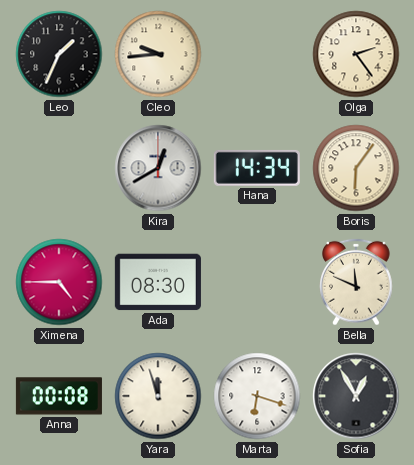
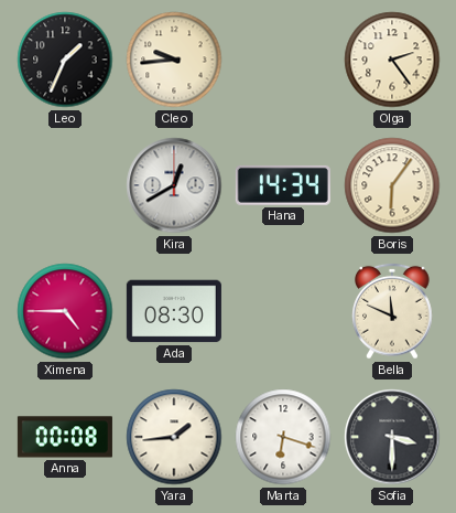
Yara: 11:57 -> 1:44
Sofia: 12:55 -> 3:30
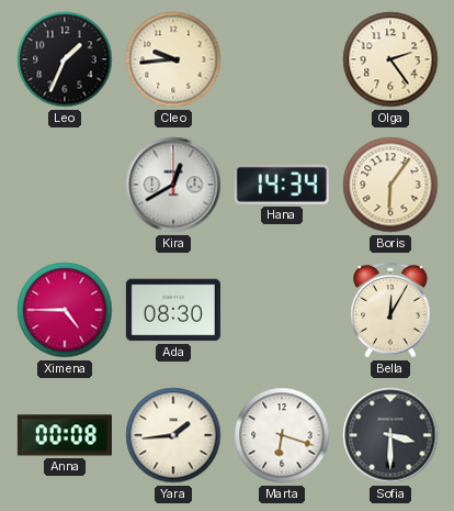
Bella: 11:49 -> 12:05
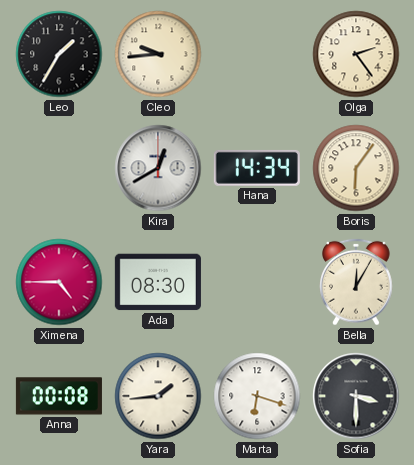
Leo: 1:34 -> 1:35
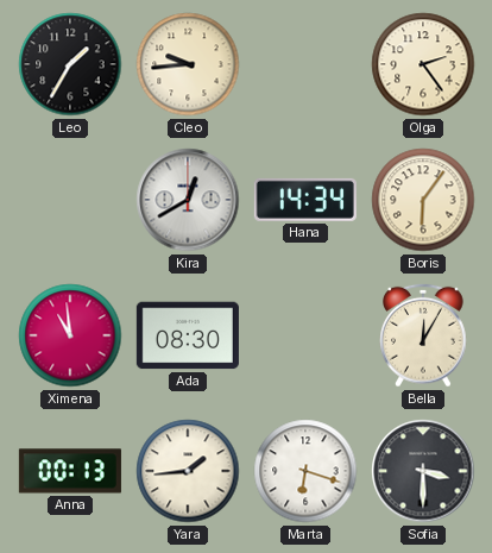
Ximena: 4:45 -> 10:59
Anna: 00:08 -> 00:13
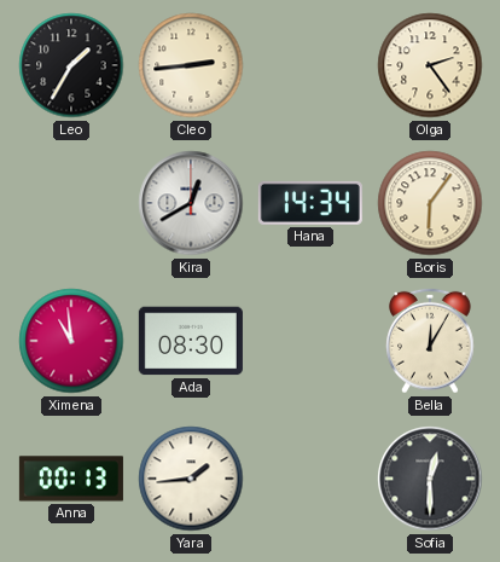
Cleo: 9:44 -> 2:44
Marta: 6:18 -> none
Sofia: 3:30 -> 12:30
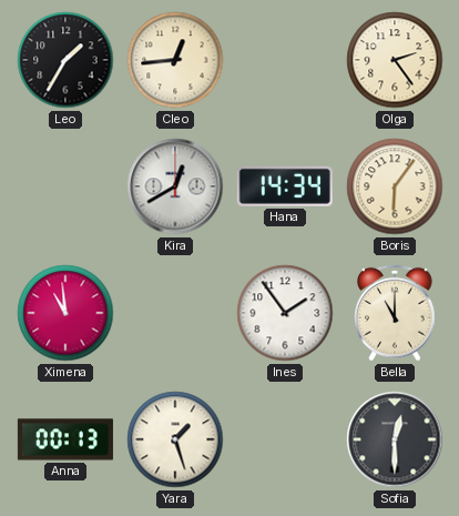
Cleo: 2:44 -> 12:44
Ada: 08:30 -> none
Ines: none -> 1:54
Bella: 12:05 -> 11:00
Yara: 1:44 -> 1:27
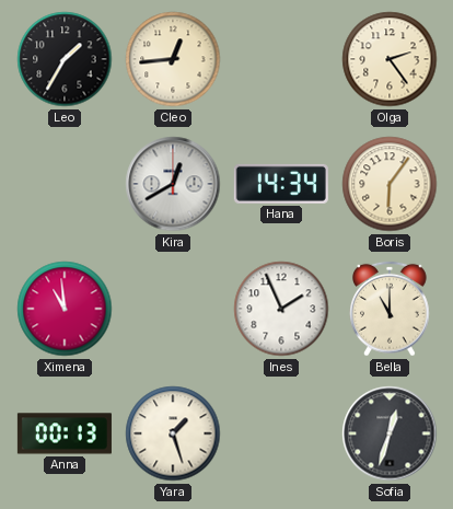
Ines: 1:54 -> 1:56
Sofia: 12:30 -> 12:33
